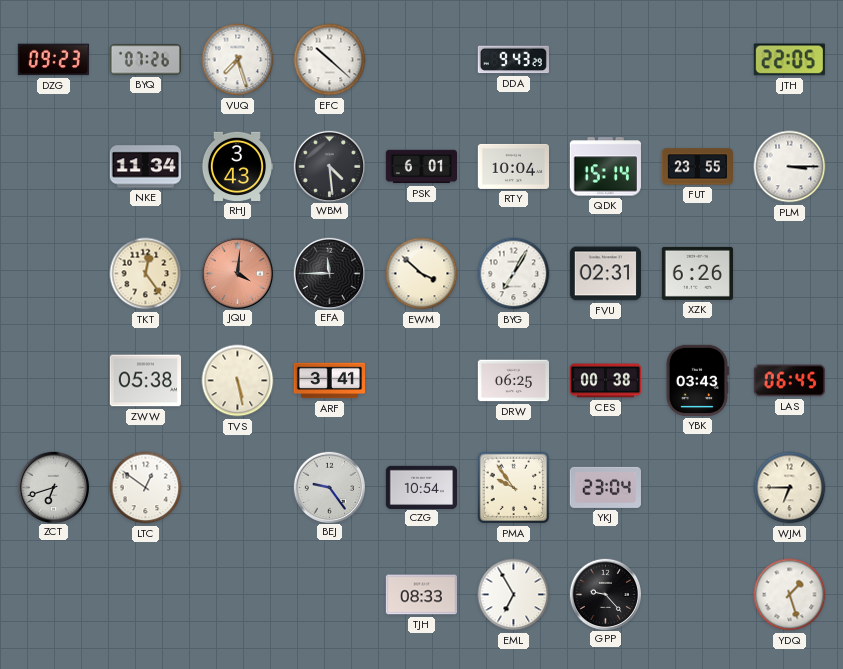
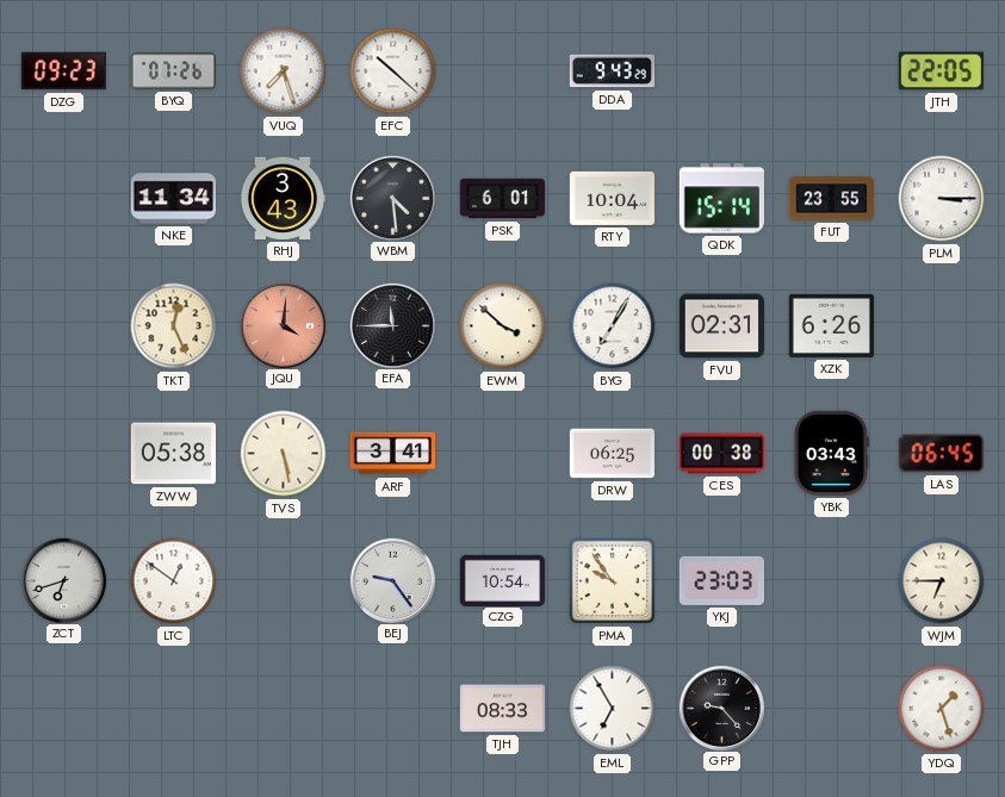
TKT: 12:24 -> 12:26
YKJ: 23:04 -> 23:03
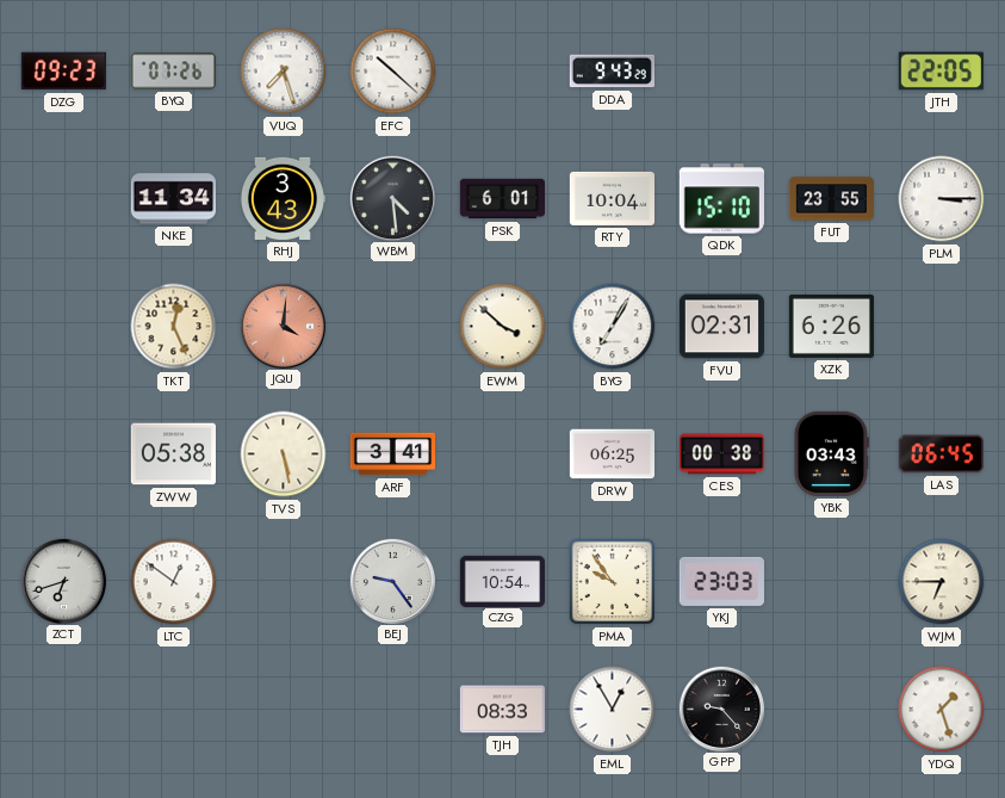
QDK: 15:14 -> 15:10
EFA: 11:45 -> none
EML: 6:55 -> 12:55
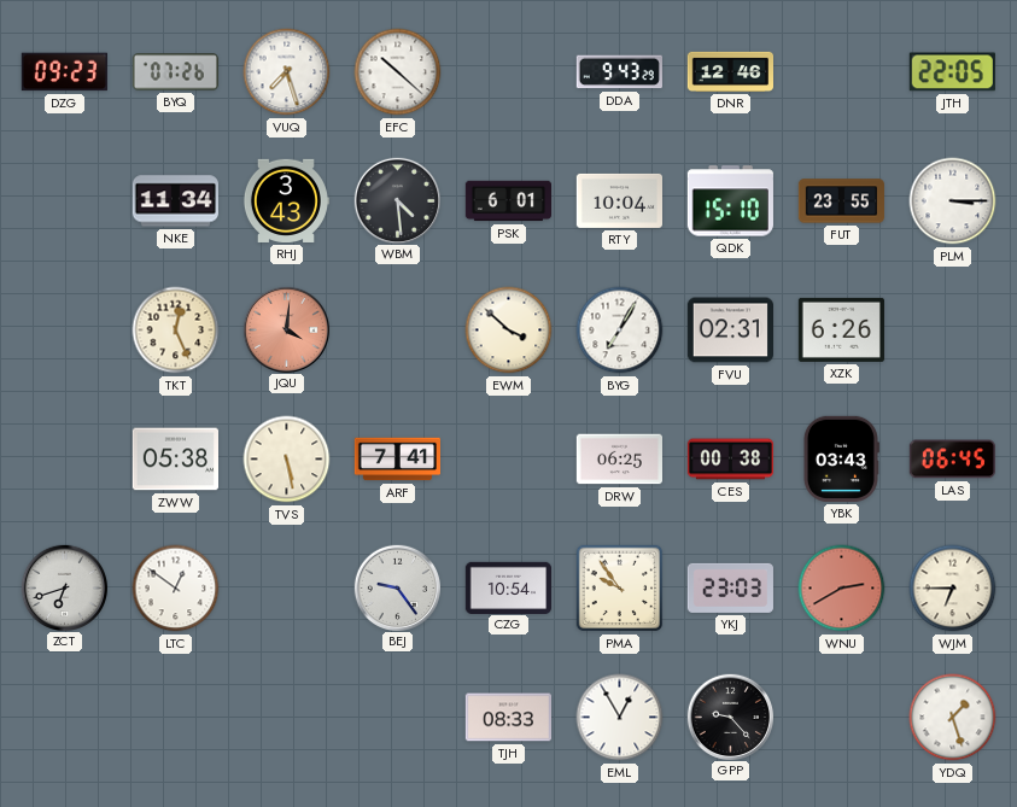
DNR: none -> 12:46
ARF: 3:41 -> 7:41
WNU: none -> 2:40
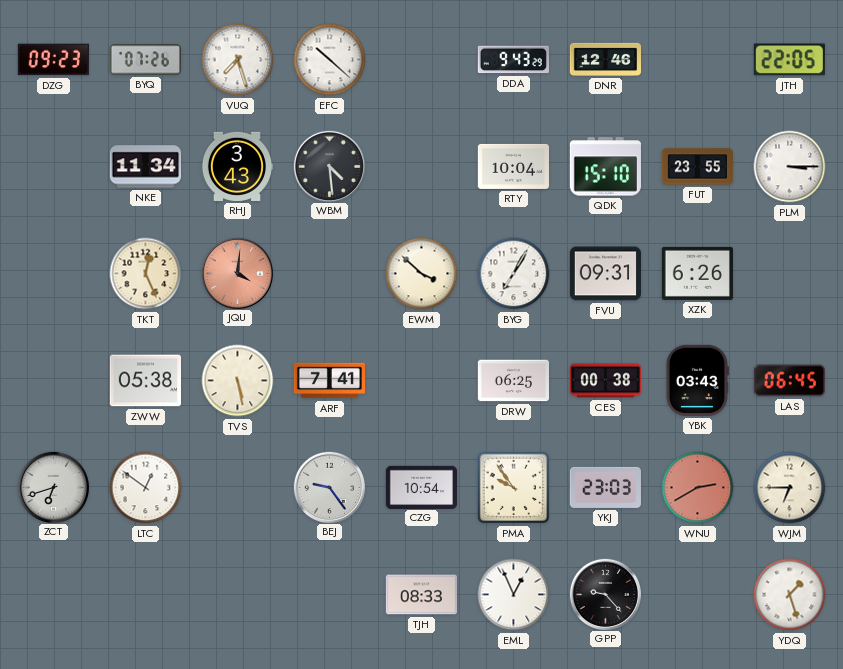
PSK: 6:01 -> none
FVU: 02:31 -> 09:31
EML: 12:55 -> 12:56
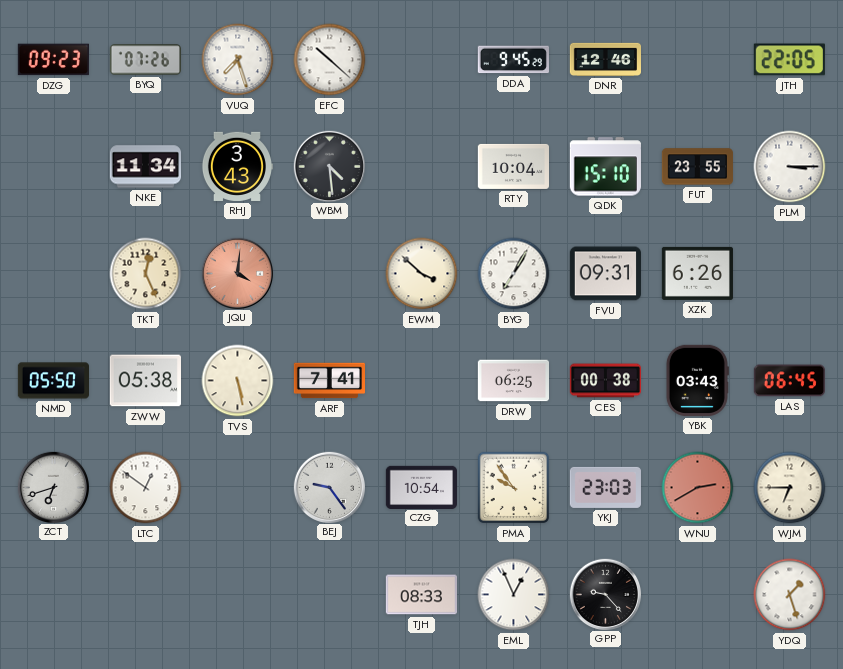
DDA: 9:43 -> 9:45
NMD: none -> 05:50
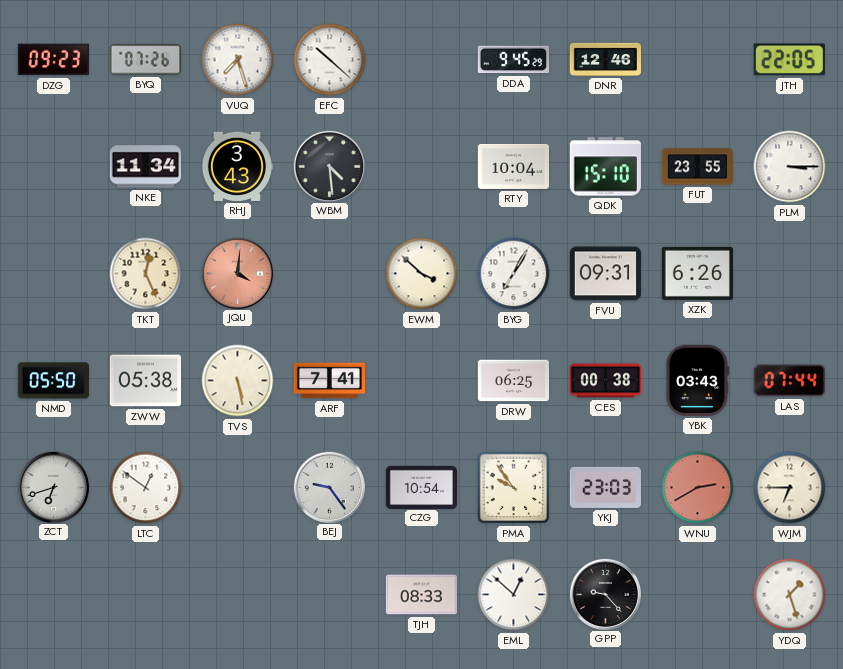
LAS: 06:45 -> 07:44
EML: 12:56 -> 12:52
